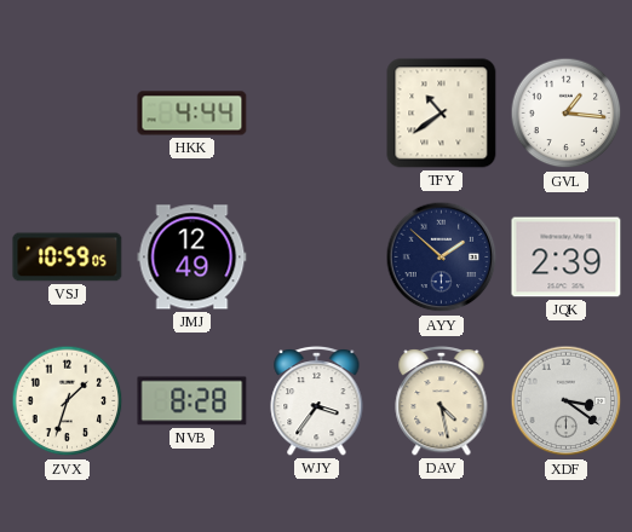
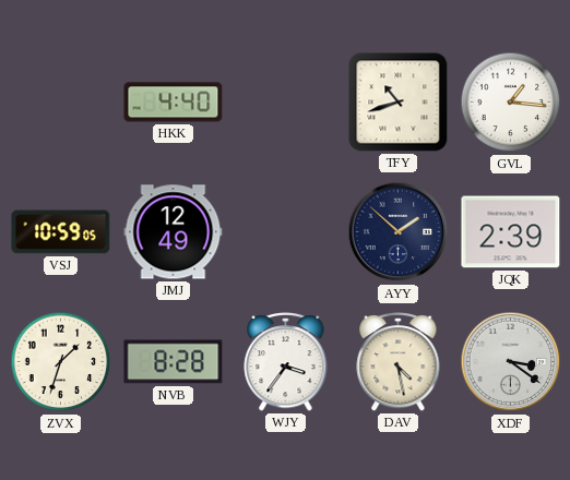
HKK: 4:44 -> 4:40
TFY: 10:39 -> 10:42
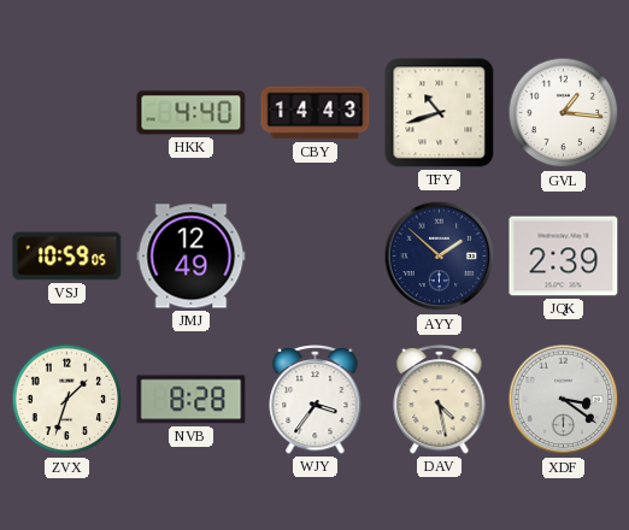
CBY: none -> 14:43
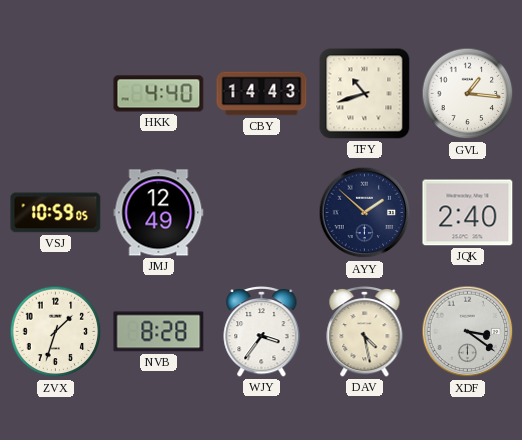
JQK: 2:39 -> 2:40
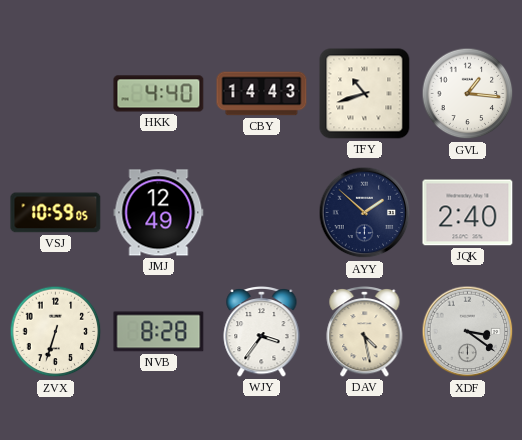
ZVX: 1:33 -> 6:33
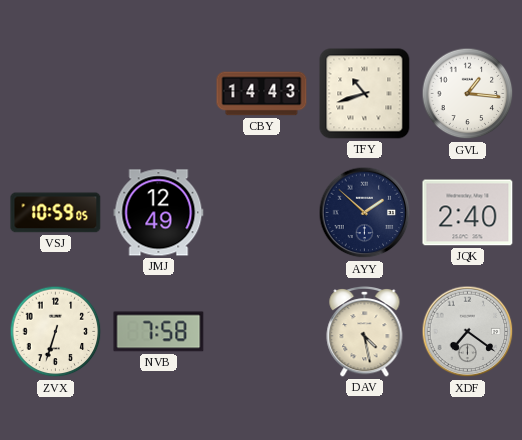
HKK: 4:40 -> none
NVB: 8:28 -> 7:58
WJY: 3:36 -> none
XDF: 3:21 -> 7:21
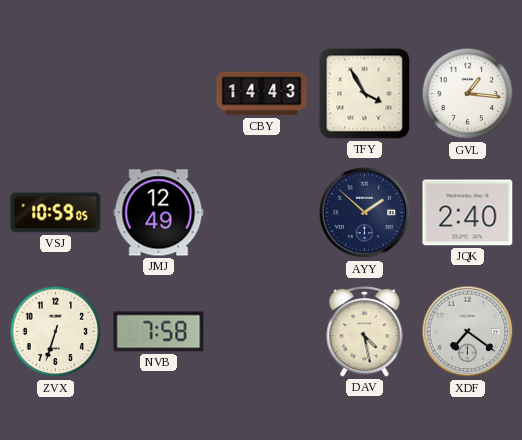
TFY: 10:42 -> 3:55
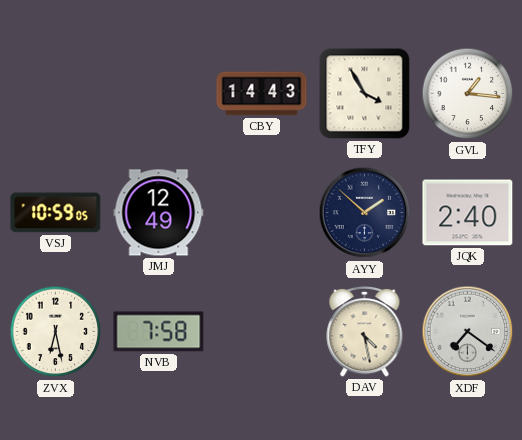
ZVX: 6:33 -> 6:28
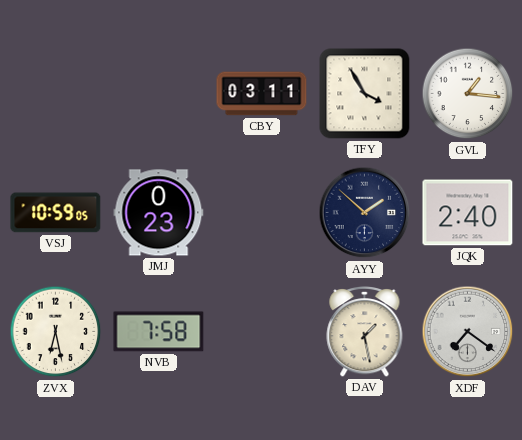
CBY: 14:43 -> 03:11
JMJ: 12:49 -> 0:23
DAV: 4:28 -> 1:28
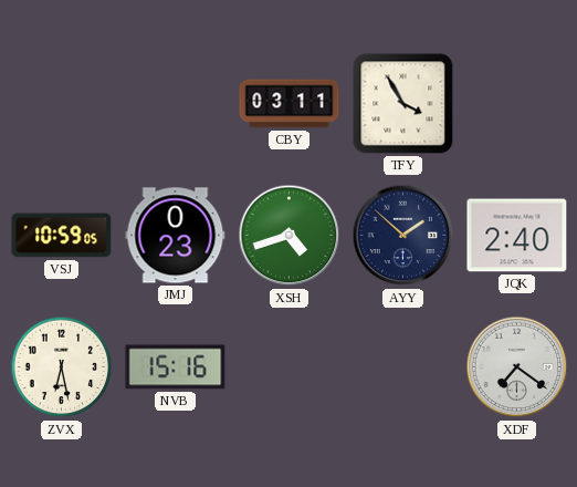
GVL: 1:16 -> none
XSH: none -> 4:42
NVB: 7:58 -> 15:16
DAV: 1:28 -> none
